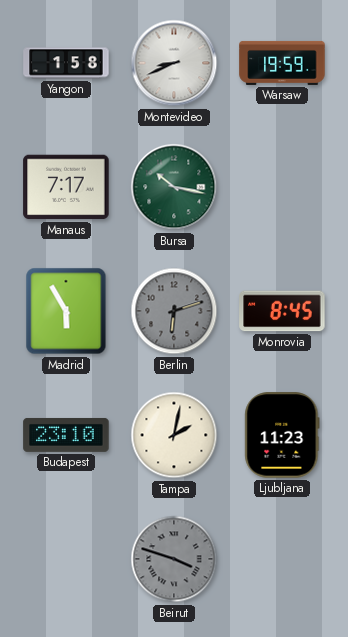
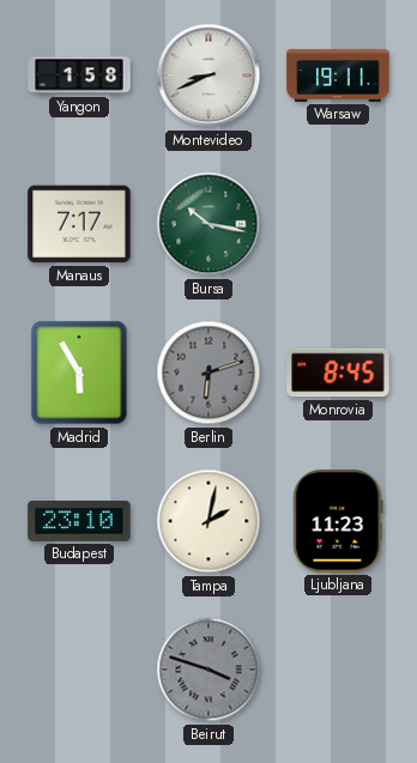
Warsaw: 19:59 -> 19:11
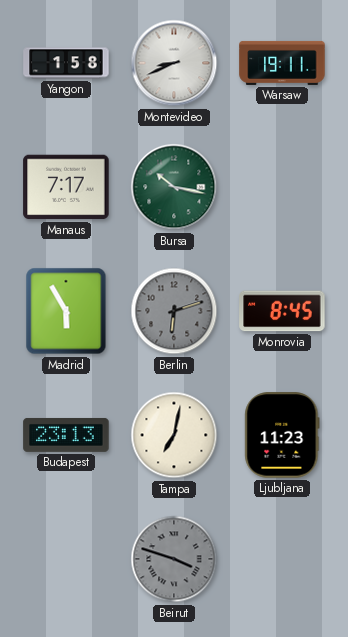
Budapest: 23:10 -> 23:13
Tampa: 2:02 -> 7:02
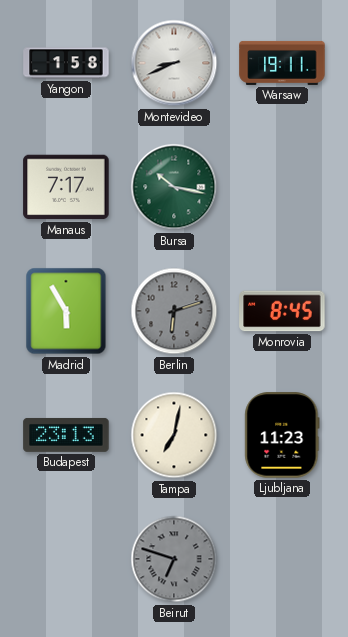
Beirut: 3:48 -> 6:48
